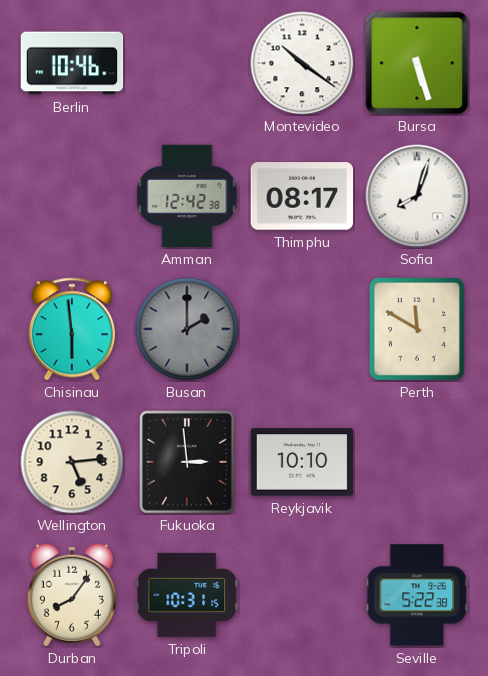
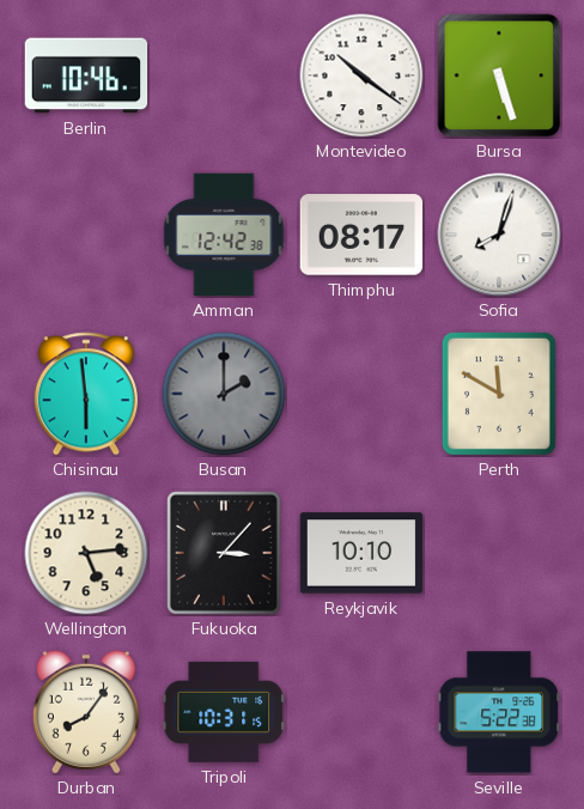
Fukuoka: 2:59 -> 3:07
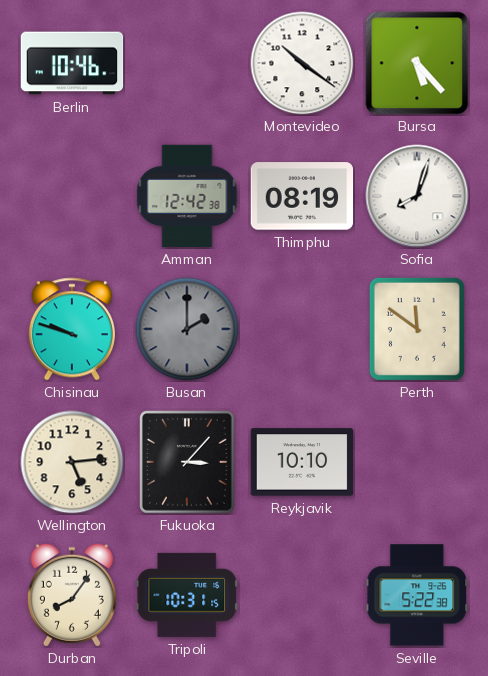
Bursa: 5:27 -> 5:23
Thimphu: 08:17 -> 08:19
Chisinau: 5:59 -> 9:48
Perth: 11:50 -> 11:51
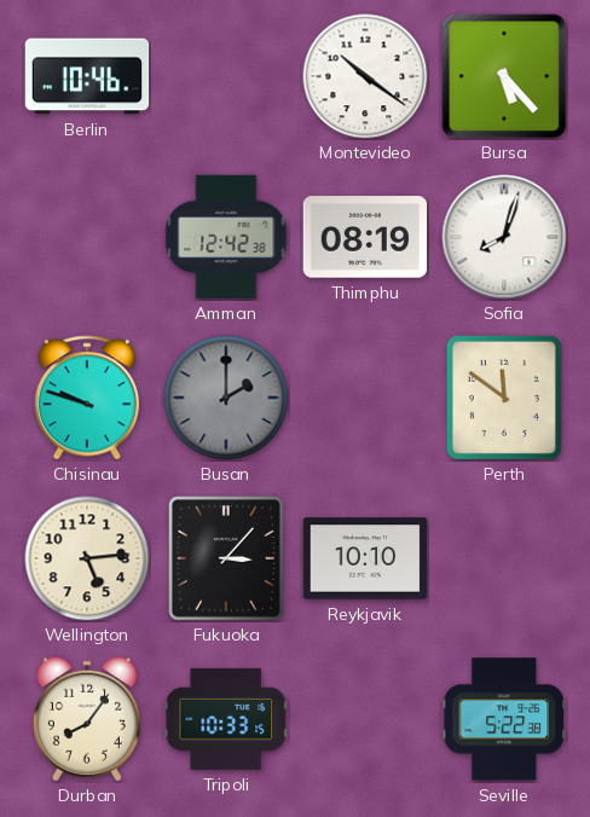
Tripoli: 10:31 -> 10:33
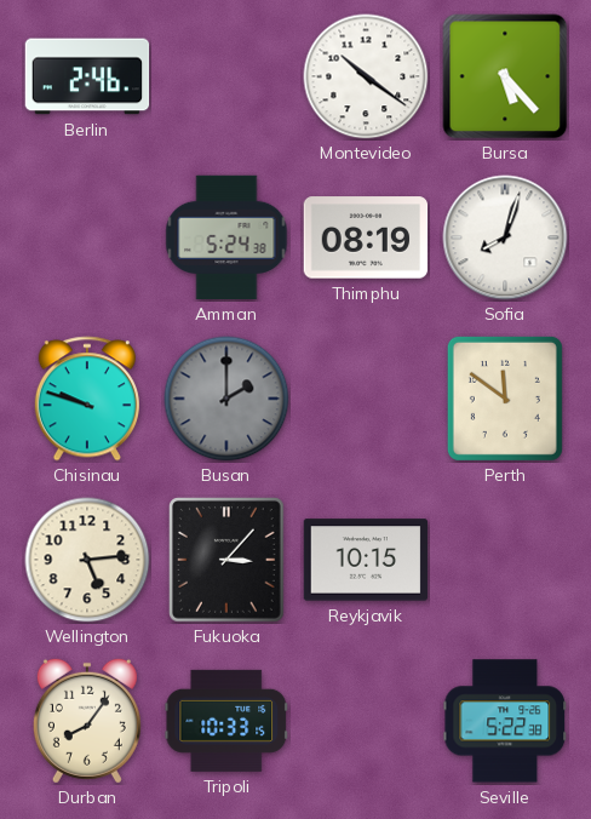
Berlin: 10:46 -> 2:46
Amman: 12:42 -> 5:24
Reykjavik: 10:10 -> 10:15
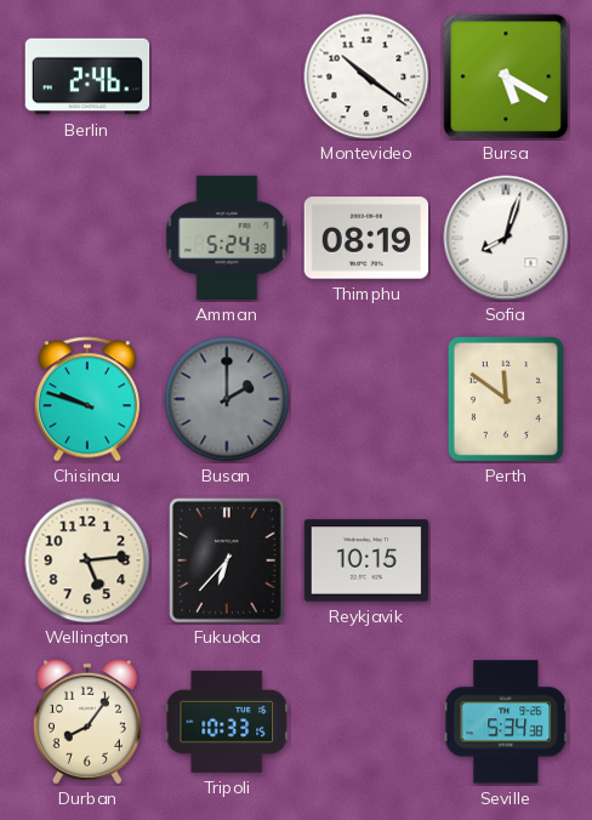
Bursa: 5:23 -> 5:20
Fukuoka: 3:07 -> 6:37
Seville: 5:22 -> 5:34
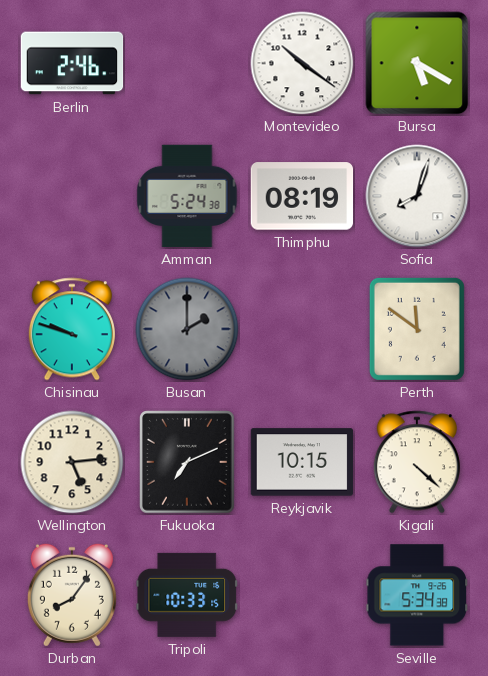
Fukuoka: 6:37 -> 7:11
Kigali: none -> 4:22
